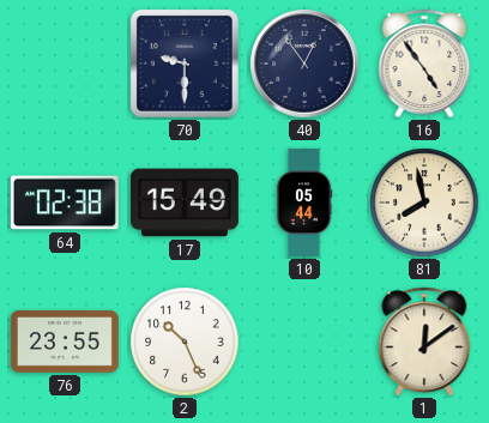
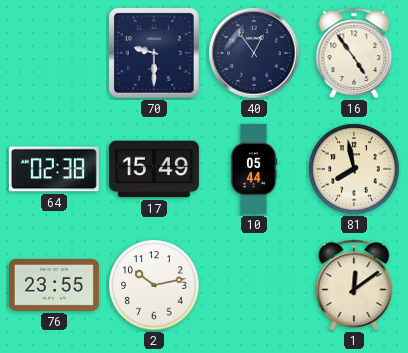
2: 10:26 -> 10:13
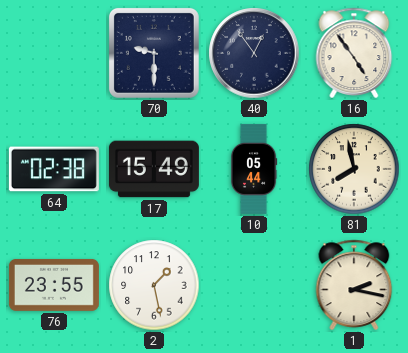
2: 10:13 -> 1:28
1: 12:09 -> 2:17
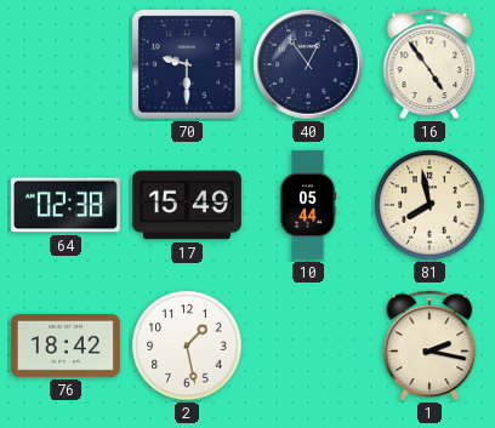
76: 23:55 -> 18:42
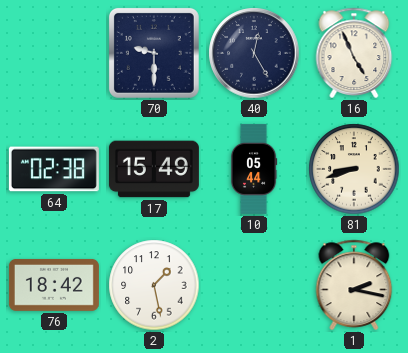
40: 12:54 -> 12:25
16: 4:54 -> 4:56
81: 7:58 -> 8:42
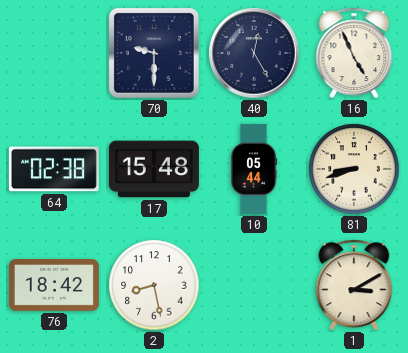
17: 15:49 -> 15:48
2: 1:28 -> 8:28
1: 2:17 -> 3:10
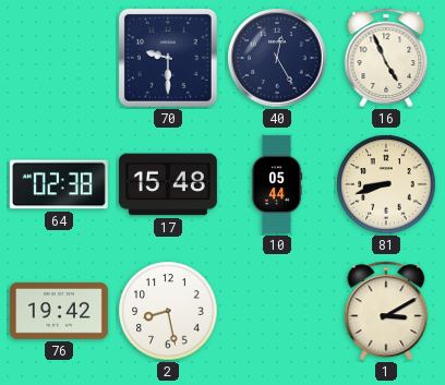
76: 18:42 -> 19:42
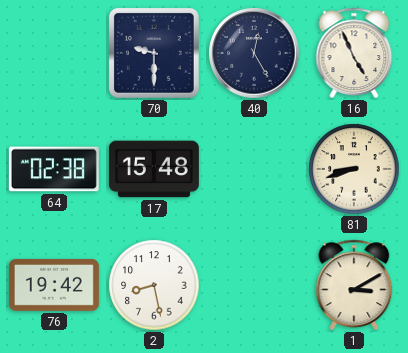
10: 05:44 -> none
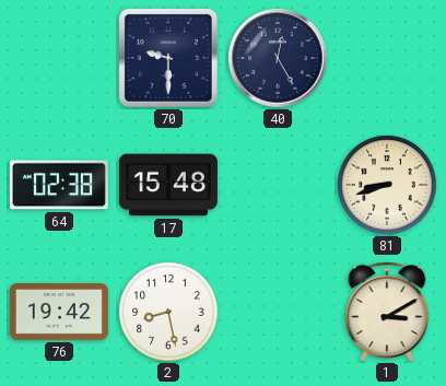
16: 4:56 -> none
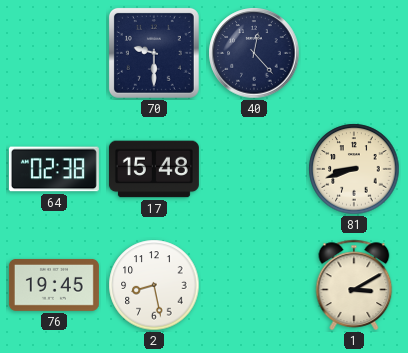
40: 12:25 -> 12:23
76: 19:42 -> 19:45
